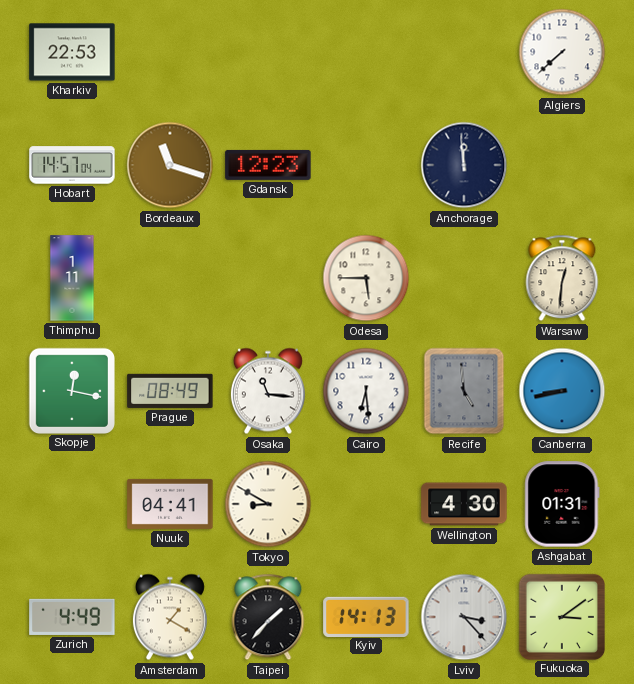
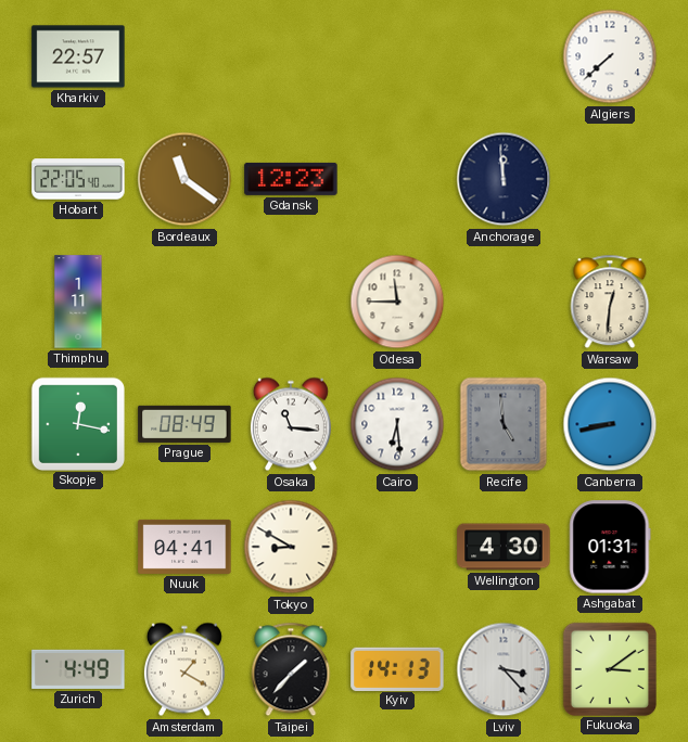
Kharkiv: 22:53 -> 22:57
Hobart: 14:57 -> 22:05
Bordeaux: 11:18 -> 11:21
Odesa: 5:45 -> 11:45
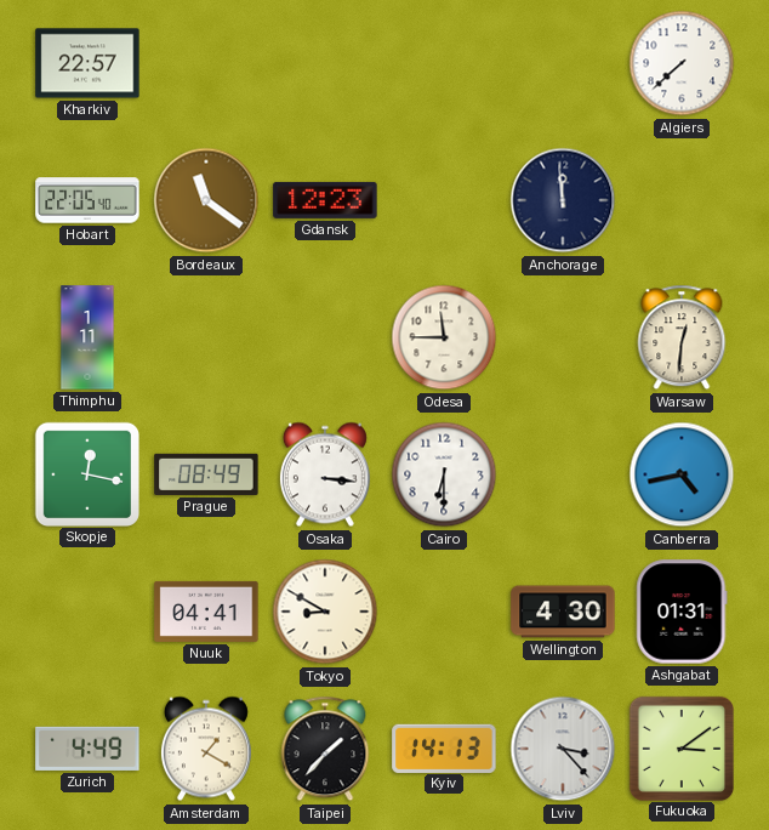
Osaka: 11:16 -> 3:16
Cairo: 6:29 -> 6:30
Recife: 4:59 -> none
Canberra: 8:43 -> 4:43
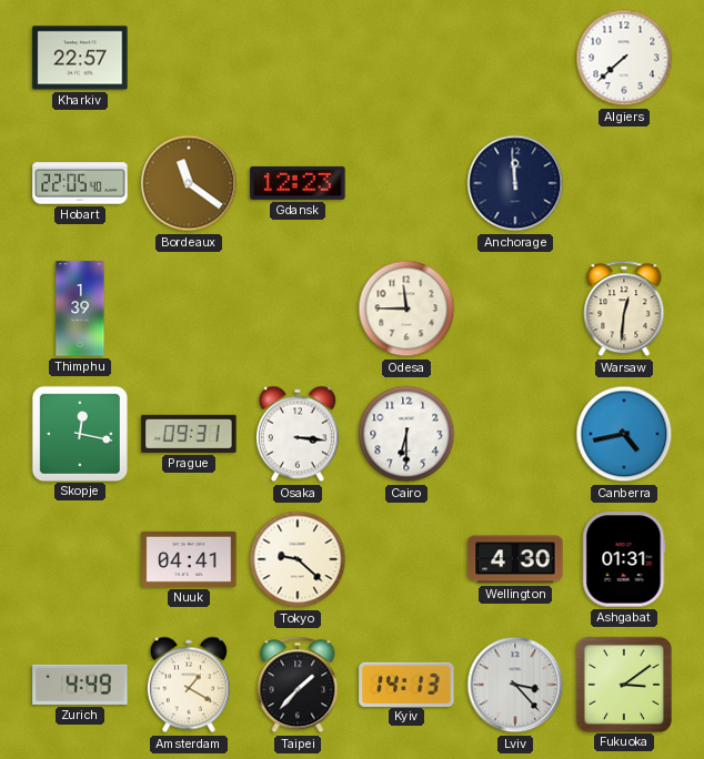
Thimphu: 1:11 -> 1:39
Prague: 08:49 -> 09:31
Tokyo: 8:50 -> 9:22
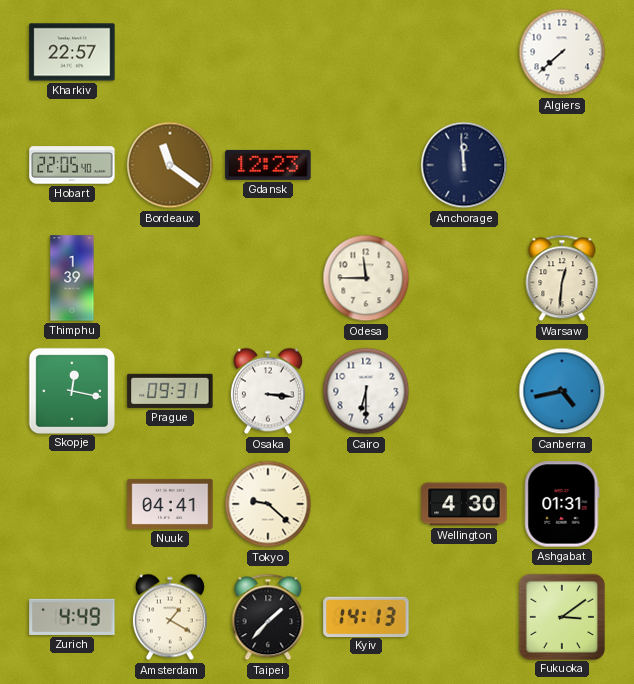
Lviv: 3:23 -> none
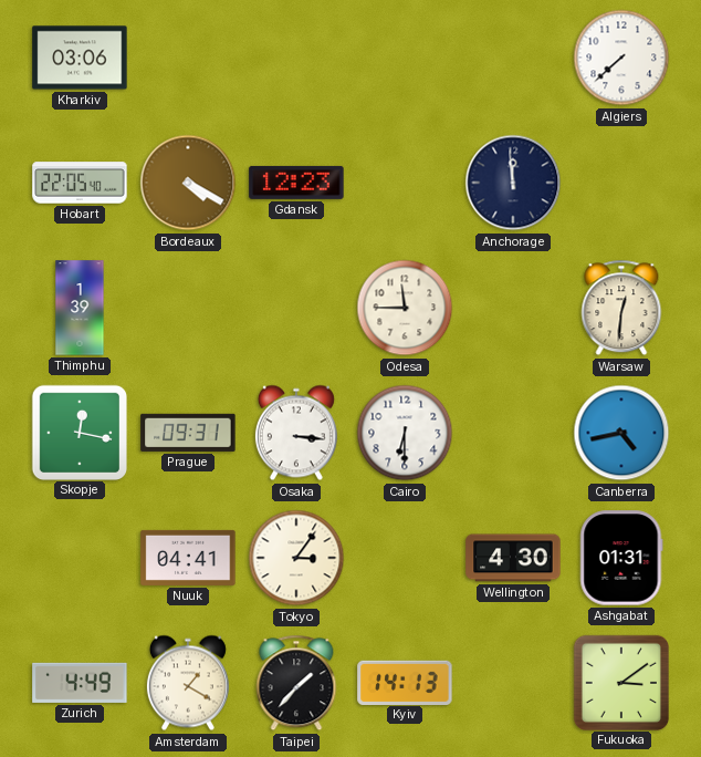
Kharkiv: 22:57 -> 03:06
Bordeaux: 11:21 -> 4:20
Tokyo: 9:22 -> 3:06
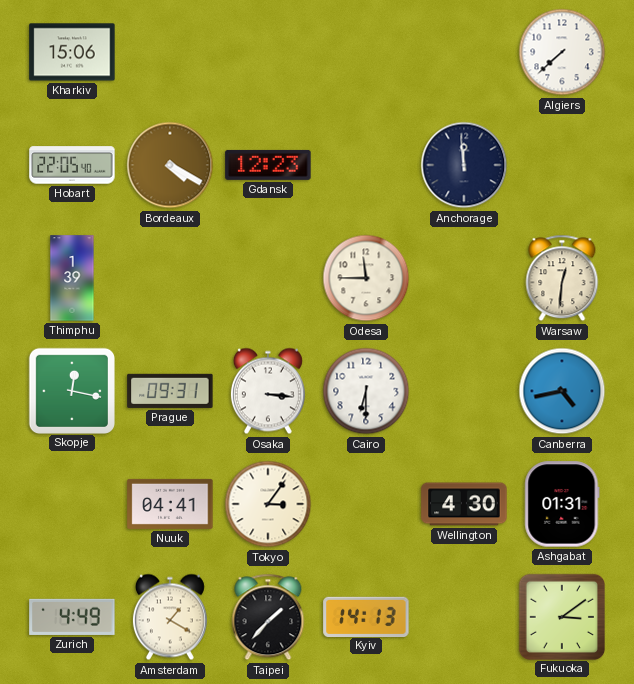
Kharkiv: 03:06 -> 15:06
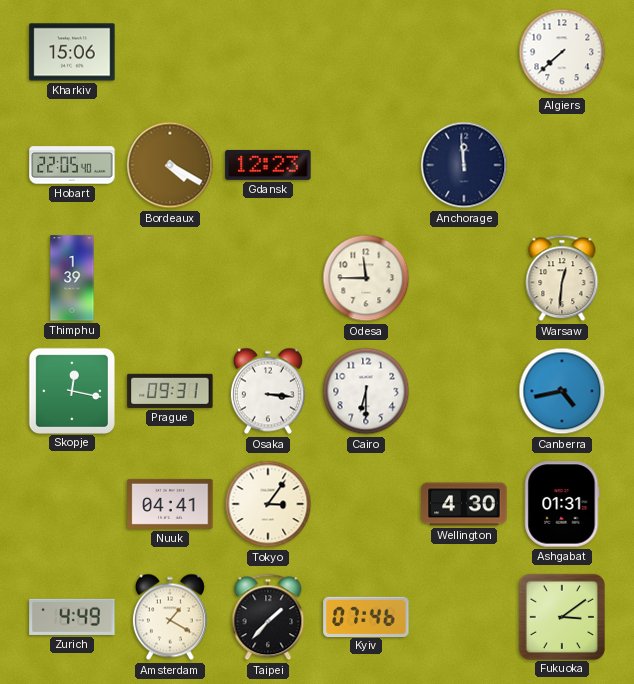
Kyiv: 14:13 -> 07:46
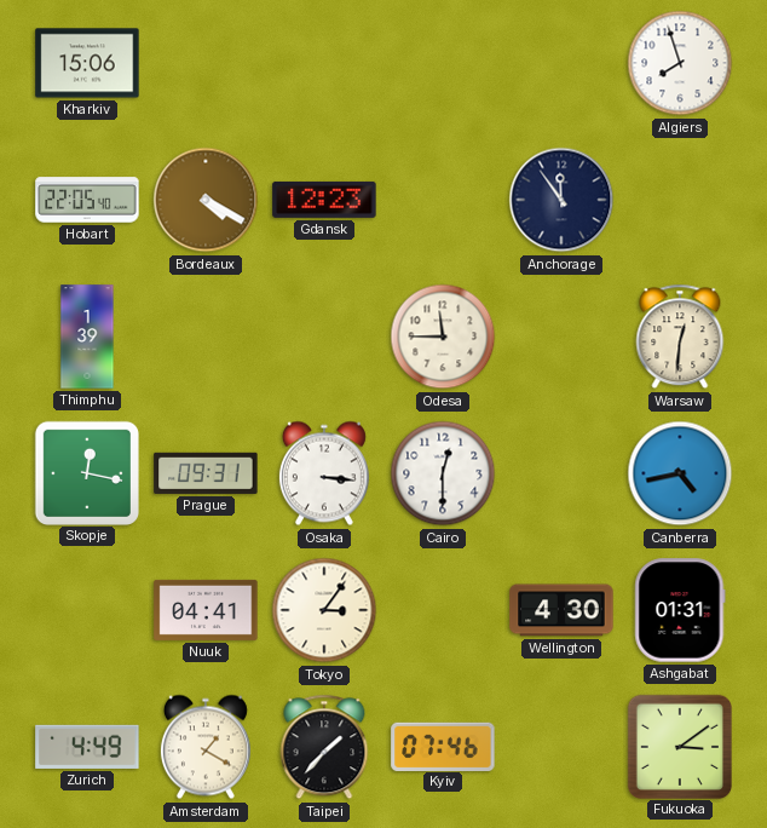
Algiers: 7:38 -> 7:57
Anchorage: 11:59 -> 11:54
Cairo: 6:30 -> 12:30
